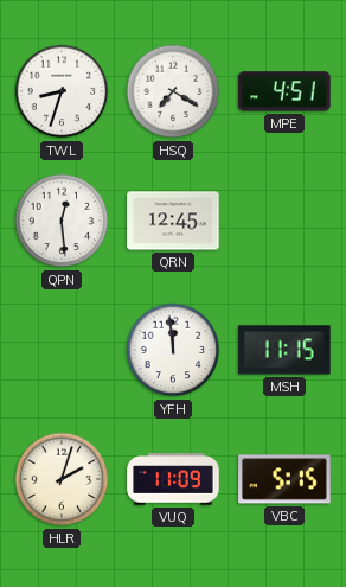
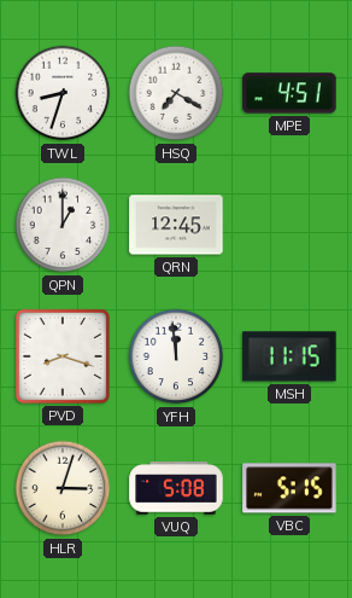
QPN: 12:29 -> 1:00
PVD: none -> 8:18
HLR: 2:03 -> 3:03
VUQ: 11:09 -> 5:08
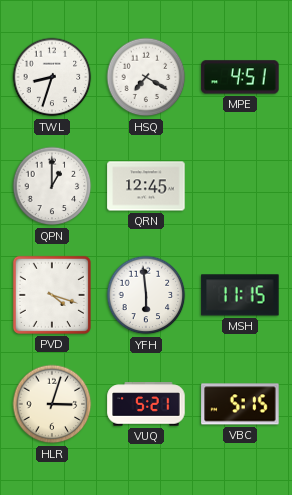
PVD: 8:18 -> 4:18
YFH: 11:59 -> 5:59
VUQ: 5:08 -> 5:21
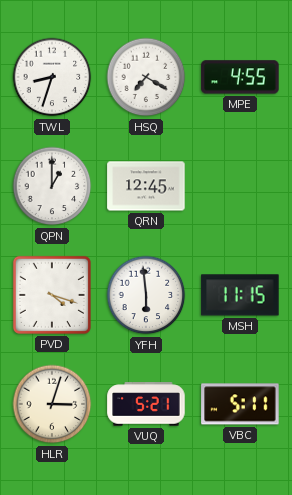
MPE: 4:51 -> 4:55
VBC: 5:15 -> 5:11
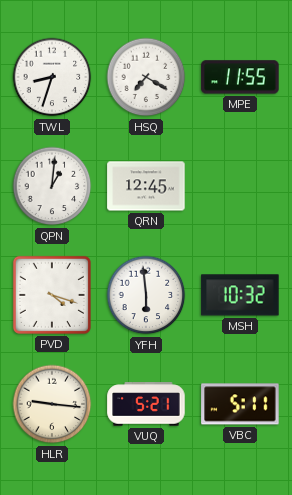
MPE: 4:55 -> 11:55
QPN: 1:00 -> 1:01
MSH: 11:15 -> 10:32
HLR: 3:03 -> 9:16
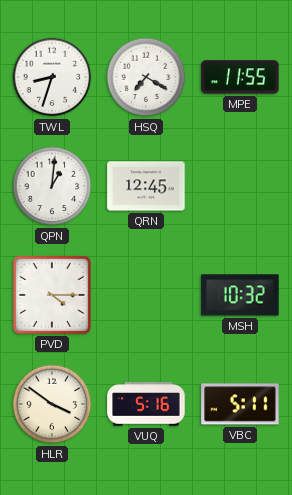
PVD: 4:18 -> 4:15
YFH: 5:59 -> none
HLR: 9:16 -> 3:51
VUQ: 5:21 -> 5:16
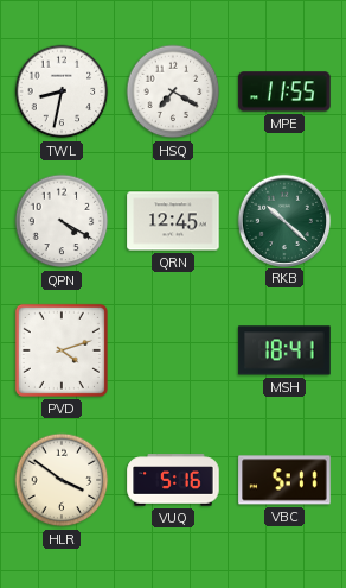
TWL: 8:33 -> 8:32
QPN: 1:01 -> 4:20
RKB: none -> 10:22
PVD: 4:15 -> 4:12
MSH: 10:32 -> 18:41
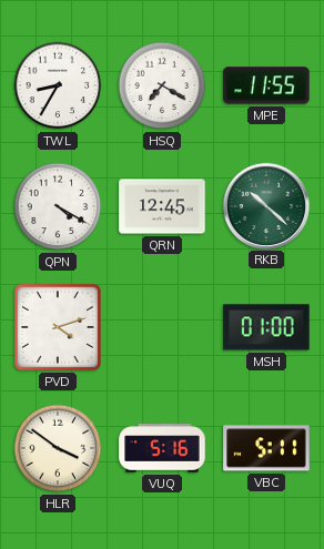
TWL: 8:32 -> 8:35
MSH: 18:41 -> 01:00
